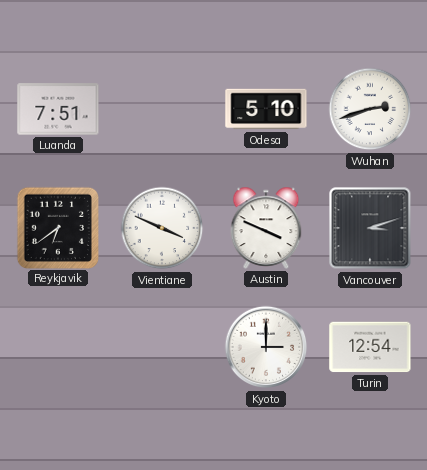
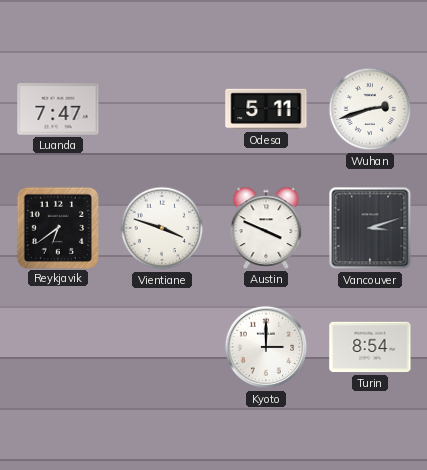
Luanda: 7:51 -> 7:47
Odesa: 5:10 -> 5:11
Vientiane: 3:49 -> 3:48
Turin: 12:54 -> 8:54
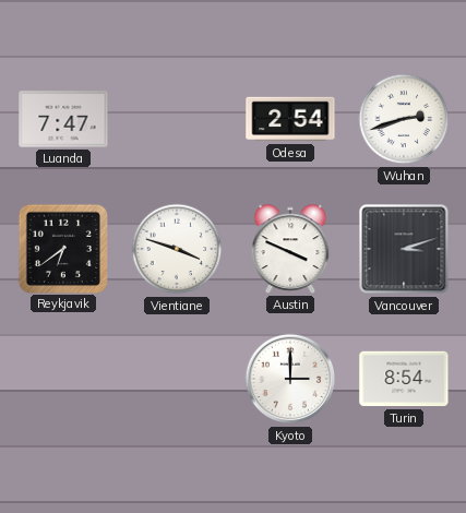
Odesa: 5:11 -> 2:54
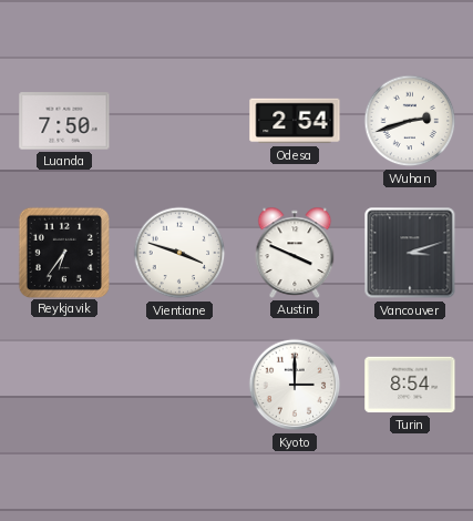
Luanda: 7:47 -> 7:50
Reykjavik: 6:39 -> 6:36
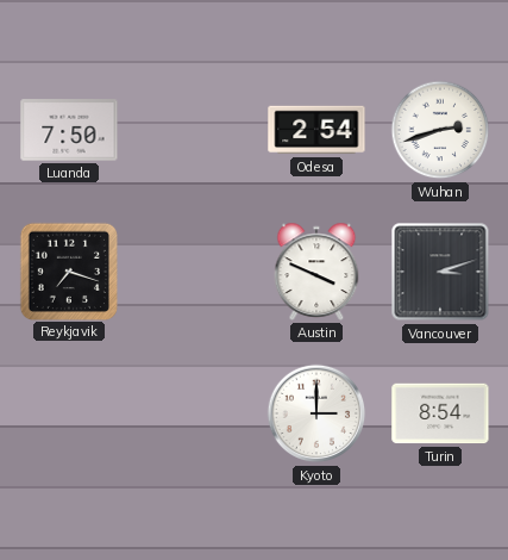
Reykjavik: 6:36 -> 7:18
Vientiane: 3:48 -> none
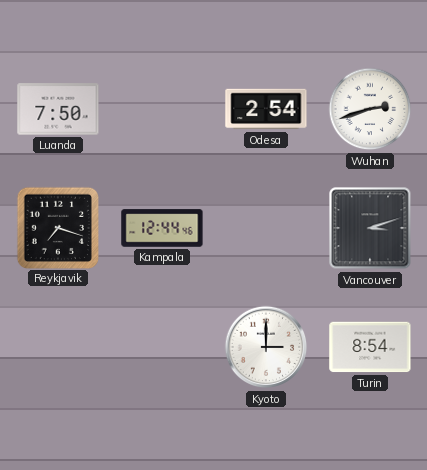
Kampala: none -> 12:44
Austin: 3:49 -> none
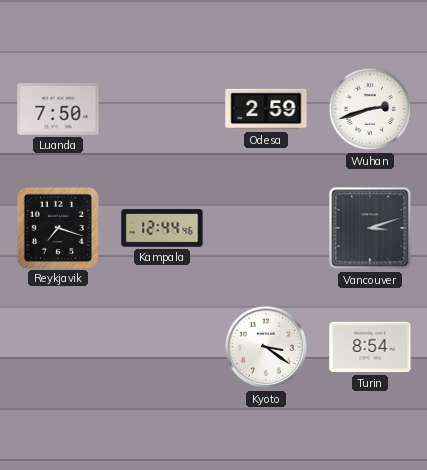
Odesa: 2:54 -> 2:59
Kyoto: 3:00 -> 3:21
